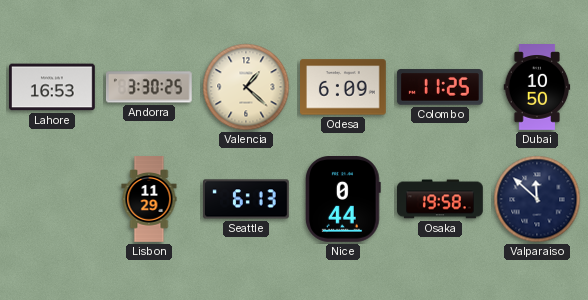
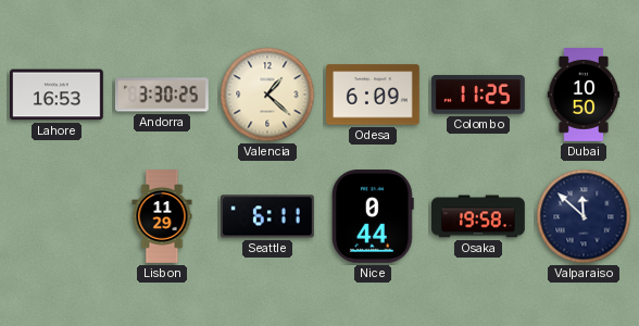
Seattle: 6:13 -> 6:11
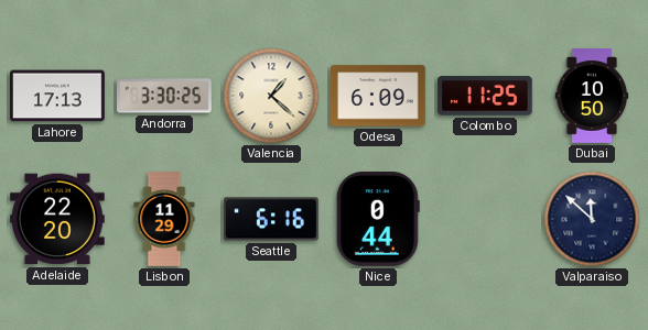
Lahore: 16:53 -> 17:13
Adelaide: none -> 22:20
Seattle: 6:11 -> 6:16
Osaka: 19:58 -> none
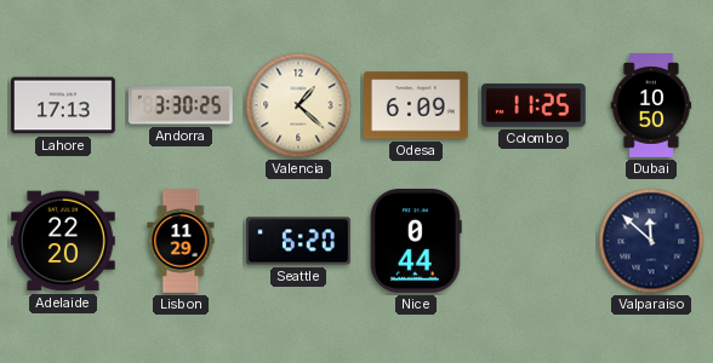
Seattle: 6:16 -> 6:20
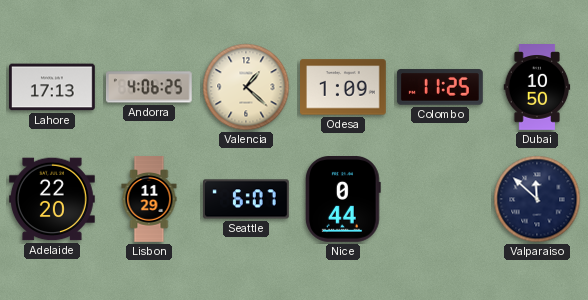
Andorra: 3:30 -> 4:06
Odesa: 6:09 -> 1:09
Seattle: 6:20 -> 6:07
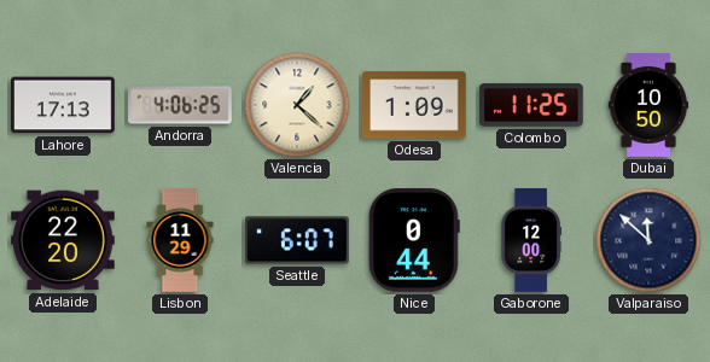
Gaborone: none -> 12:00
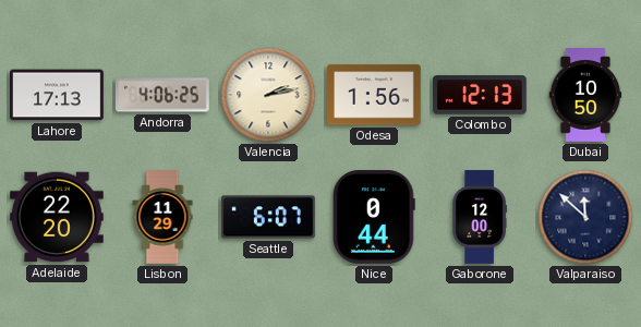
Valencia: 1:22 -> 2:13
Odesa: 1:09 -> 1:56
Colombo: 11:25 -> 12:13
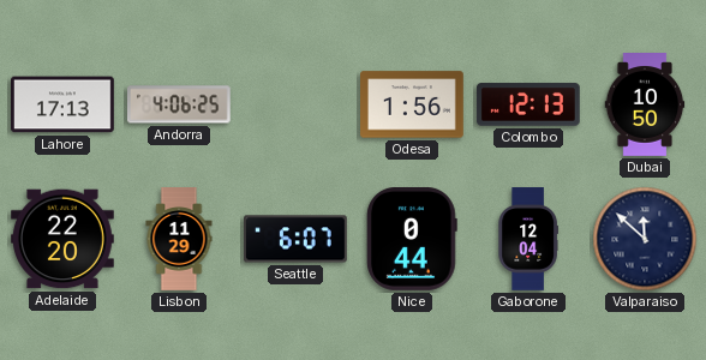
Valencia: 2:13 -> none
Gaborone: 12:00 -> 12:04
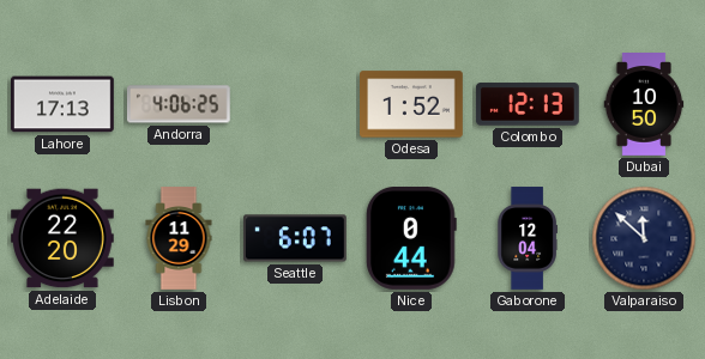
Odesa: 1:56 -> 1:52
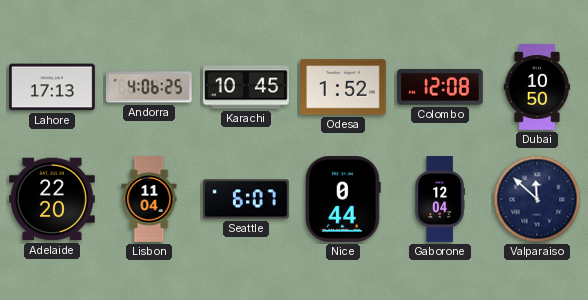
Karachi: none -> 10:45
Colombo: 12:13 -> 12:08
Lisbon: 11:29 -> 11:04
